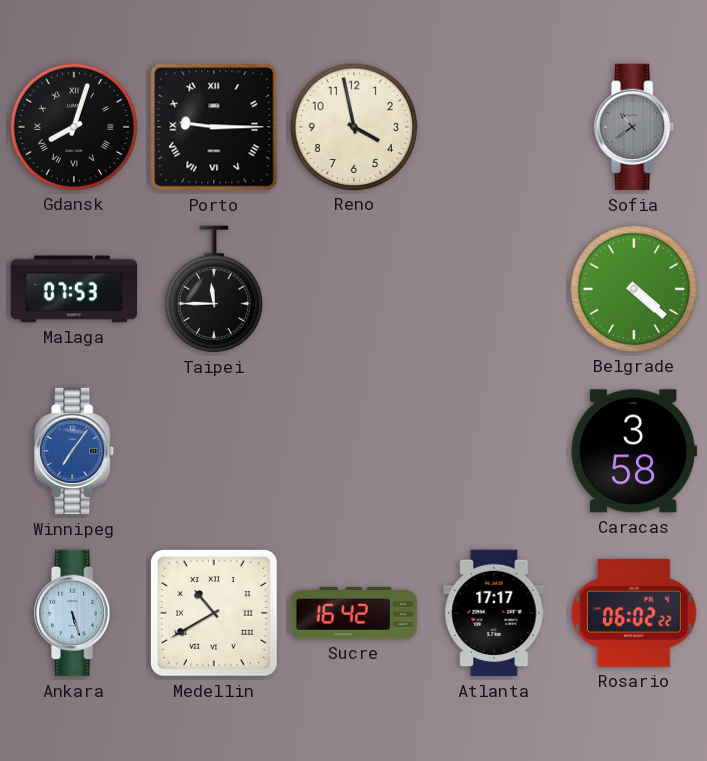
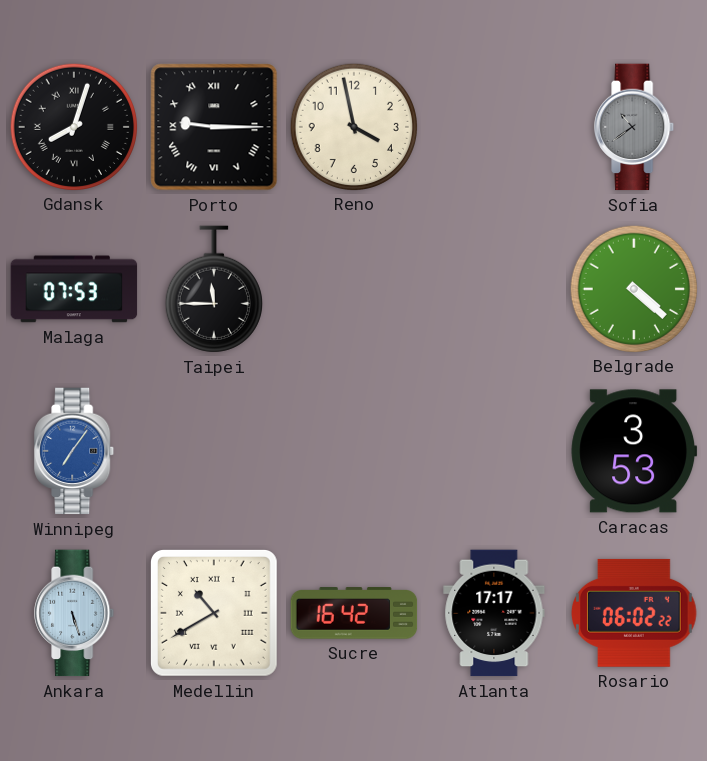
Caracas: 3:58 -> 3:53
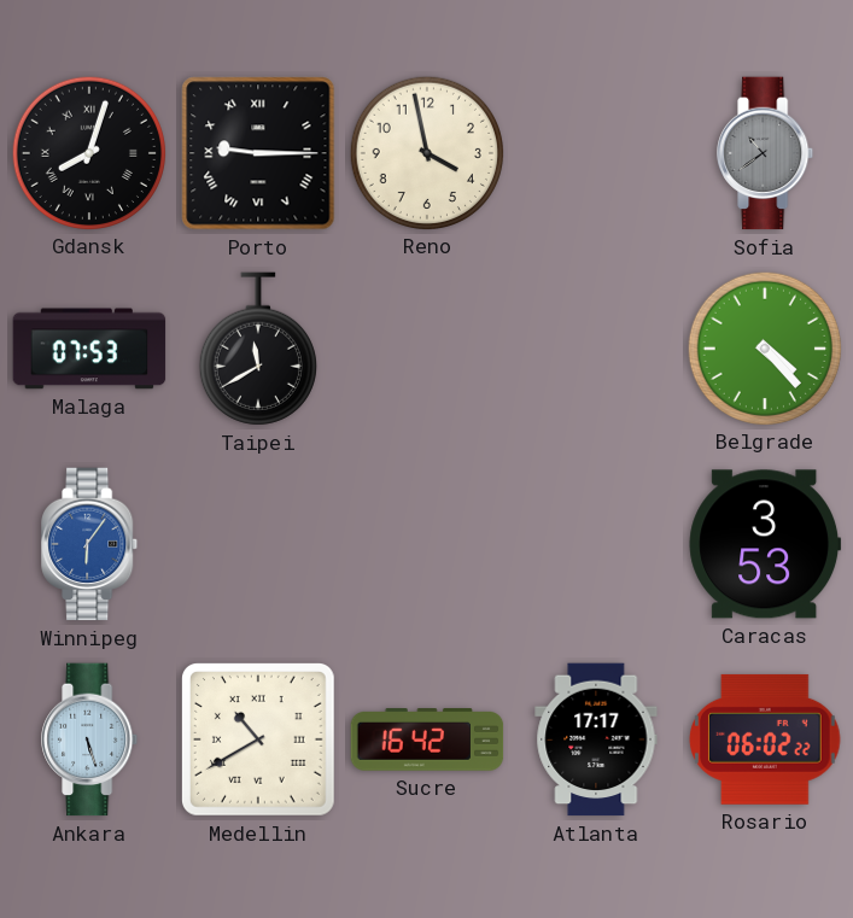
Taipei: 11:45 -> 11:40
Belgrade: 4:22 -> 4:23
Winnipeg: 7:06 -> 6:06
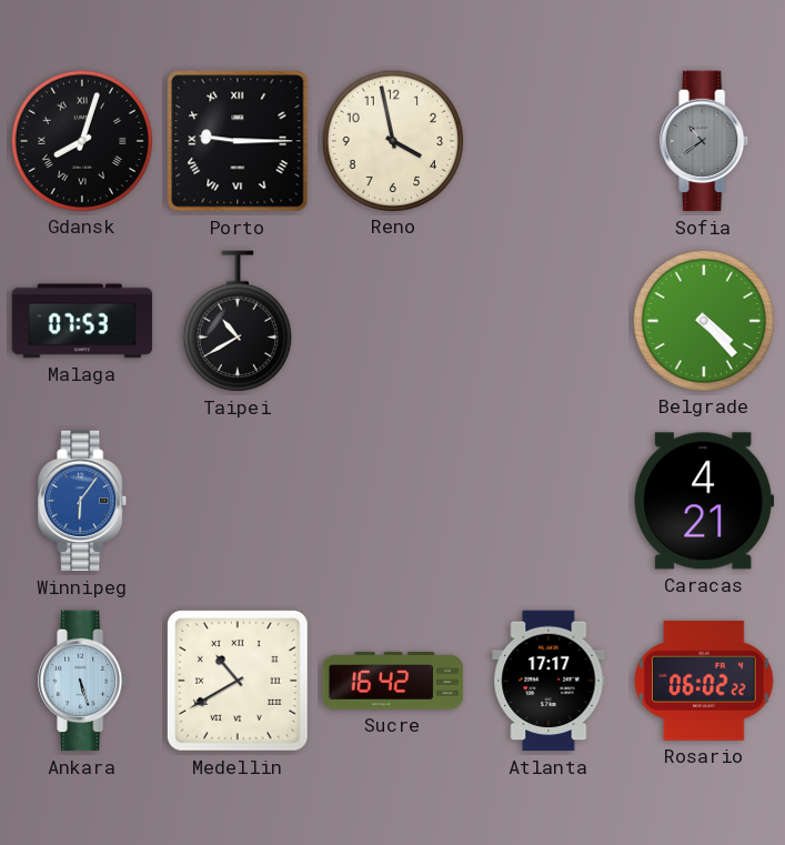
Taipei: 11:40 -> 10:40
Caracas: 3:53 -> 4:21
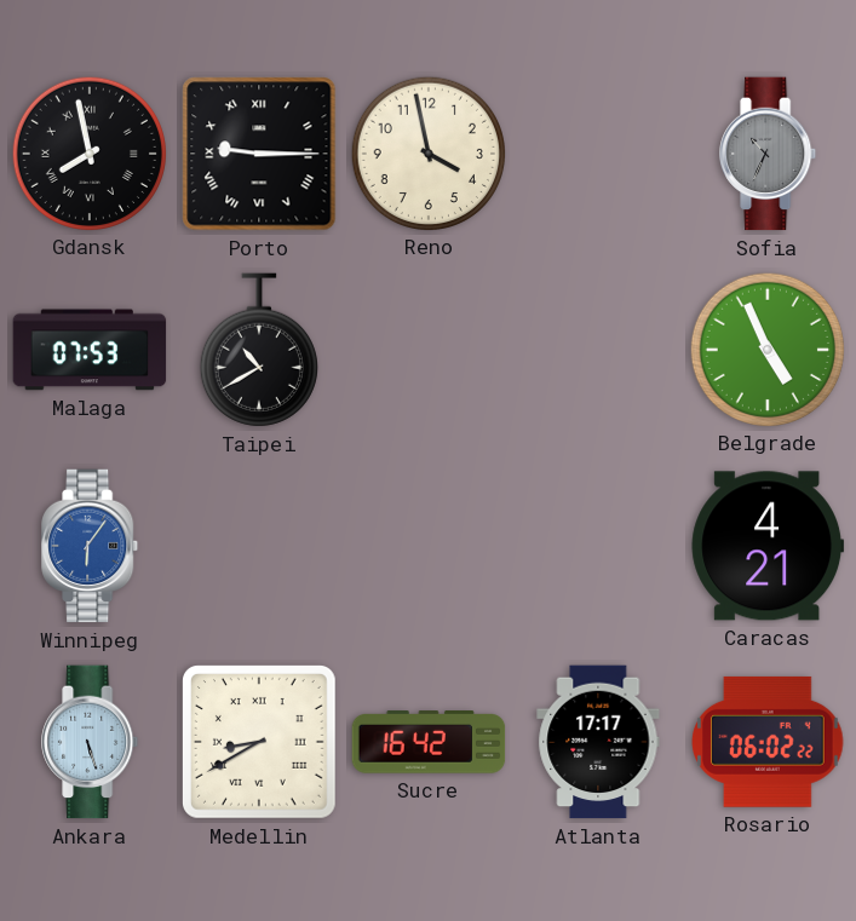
Gdansk: 8:03 -> 7:58
Sofia: 10:39 -> 10:34
Belgrade: 4:23 -> 4:56
Medellin: 10:40 -> 8:40
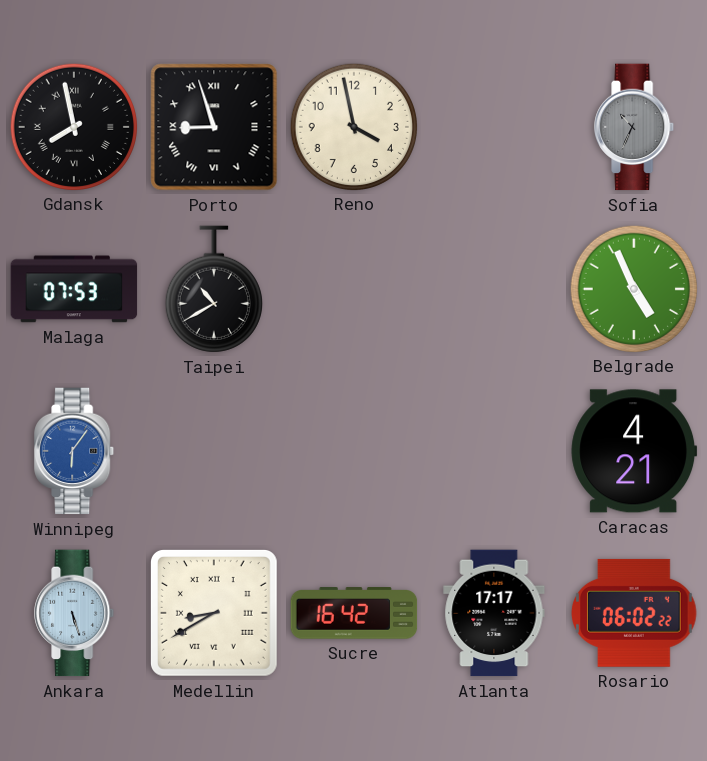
Porto: 9:15 -> 8:57
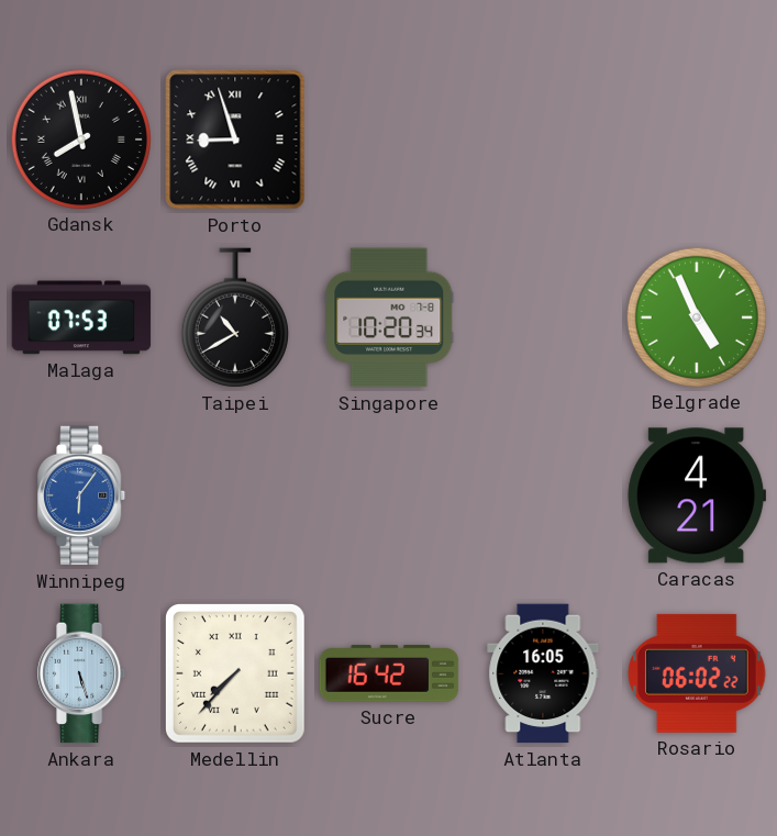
Reno: 3:58 -> none
Sofia: 10:34 -> none
Singapore: none -> 10:20
Medellin: 8:40 -> 7:37
Atlanta: 17:17 -> 16:05
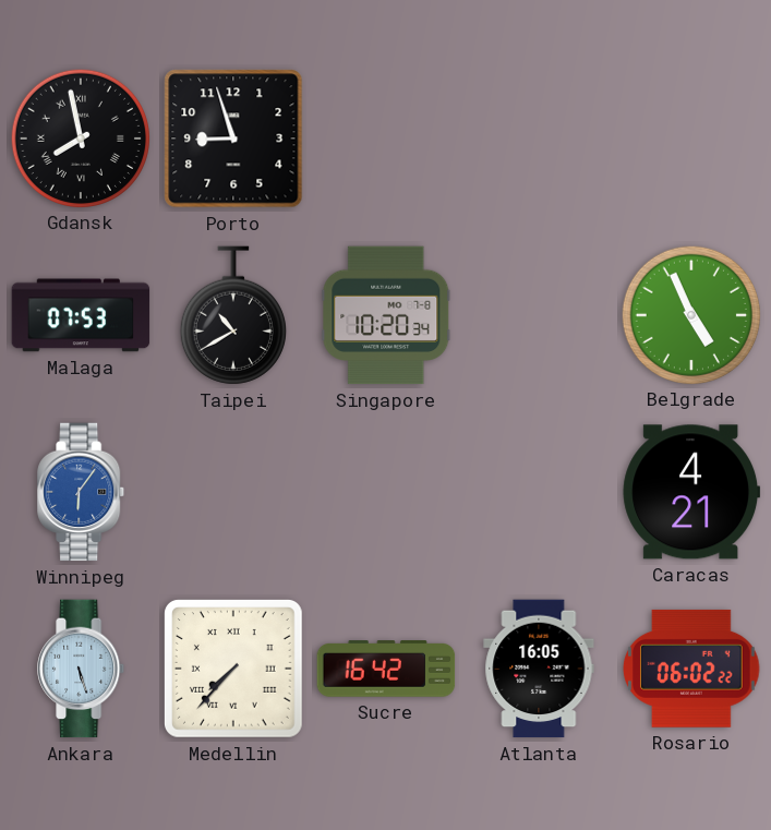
Porto numerals: Roman -> Arabic
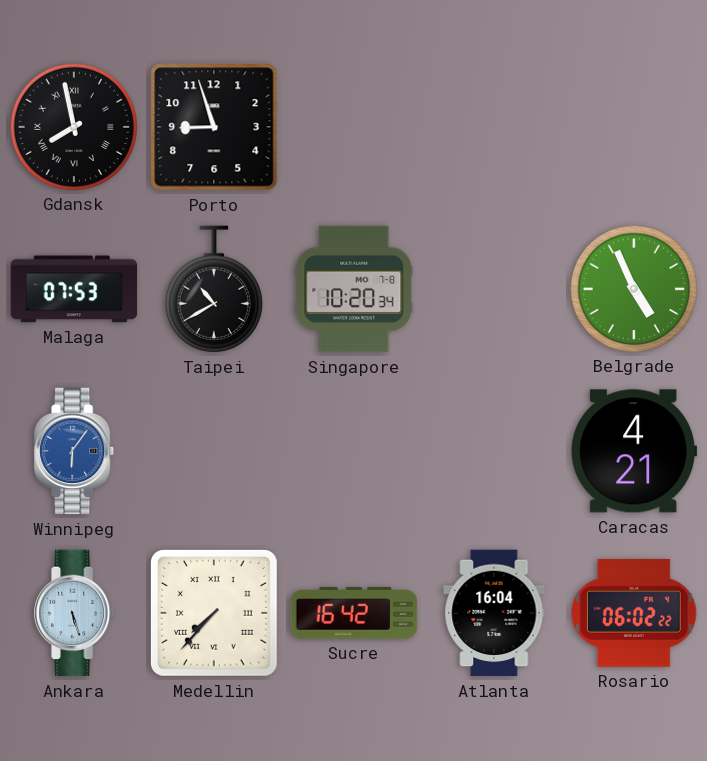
Atlanta: 16:05 -> 16:04
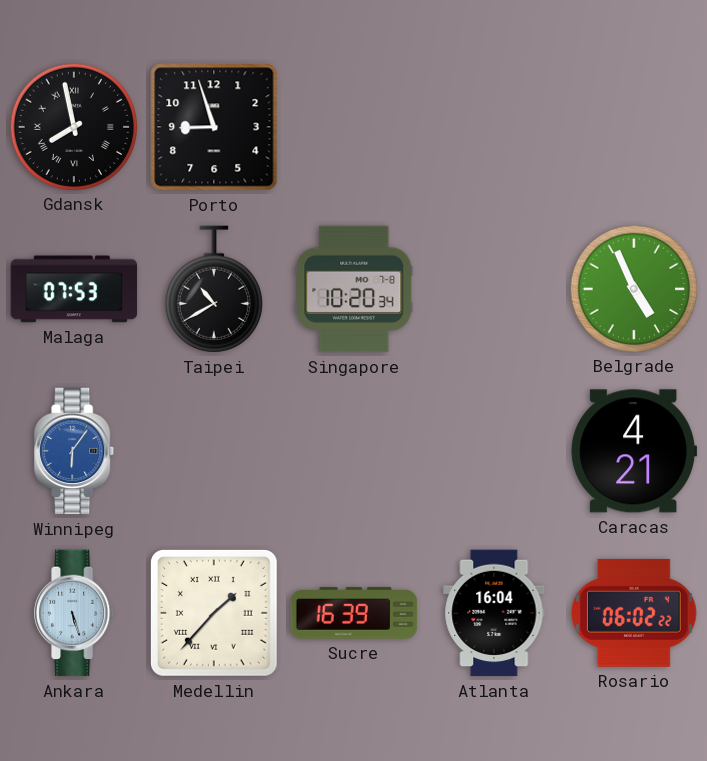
Medellin: 7:37 -> 1:37
Sucre: 16:42 -> 16:39
